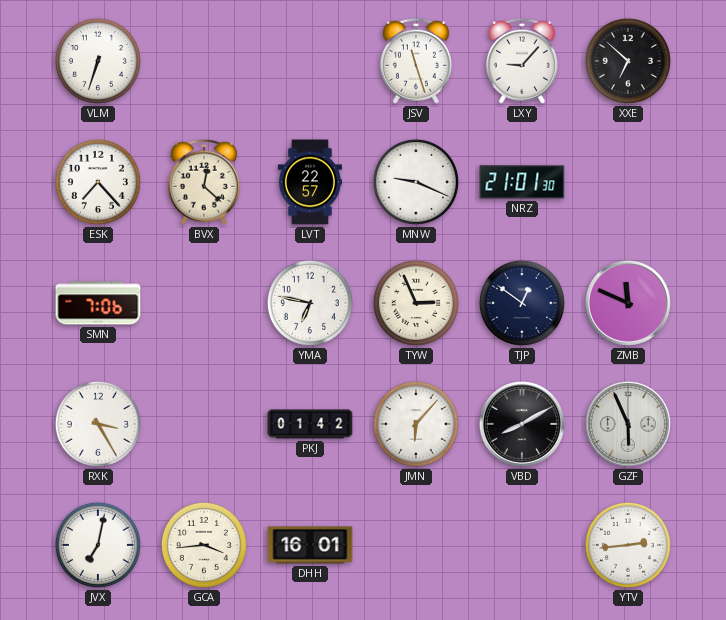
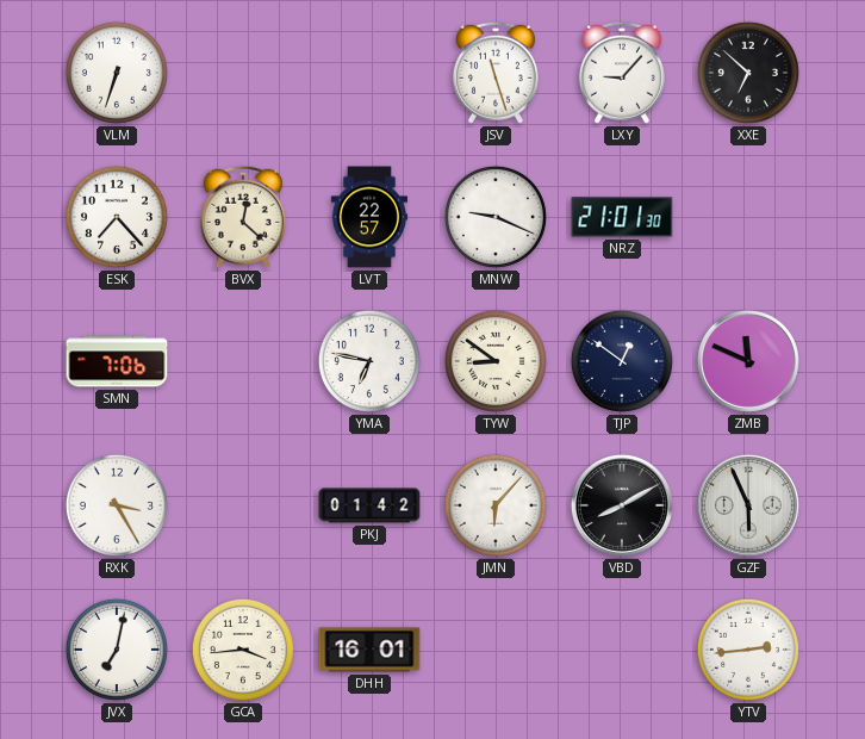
TYW: 2:56 -> 8:51
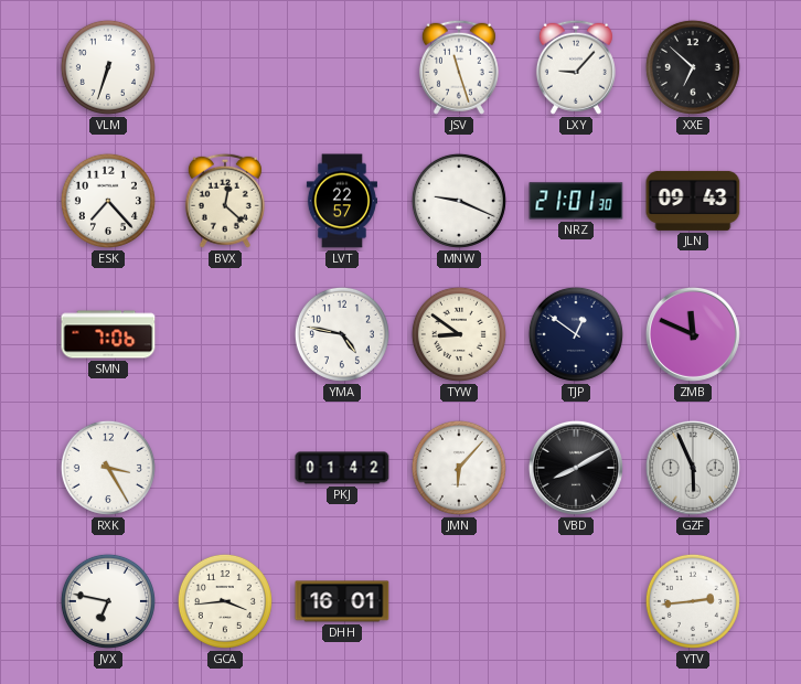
JLN: none -> 09:43
YMA: 6:47 -> 4:47
JVX: 7:02 -> 6:47
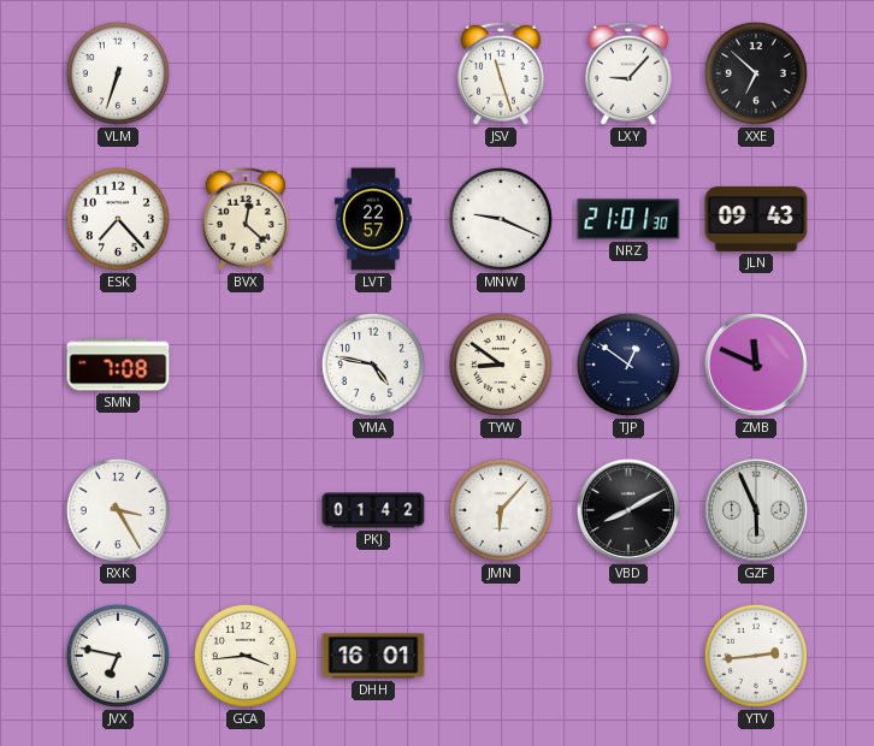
SMN: 7:06 -> 7:08
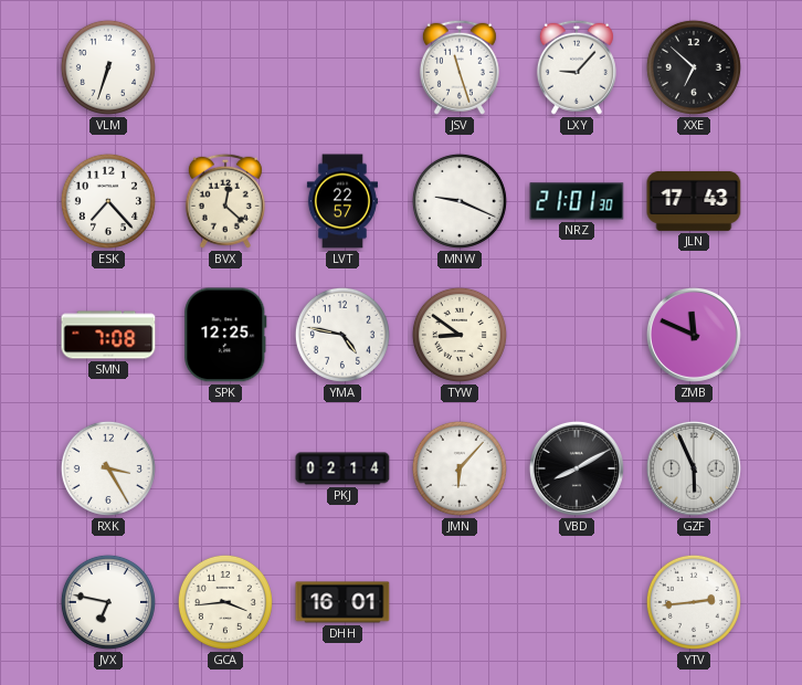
JLN: 09:43 -> 17:43
SPK: none -> 12:25
TJP: 12:51 -> none
PKJ: 01:42 -> 02:14
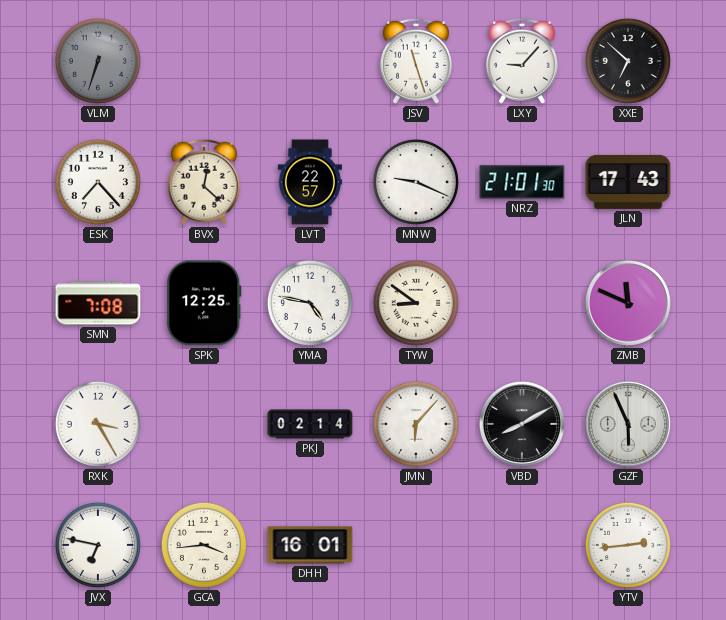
VLM dial: white -> grey
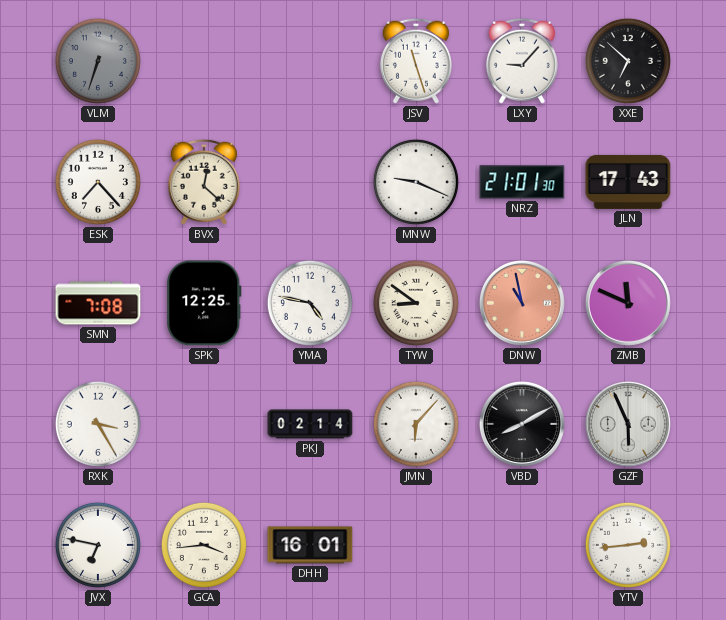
LVT: 22:57 -> none
DNW: none -> 10:58
